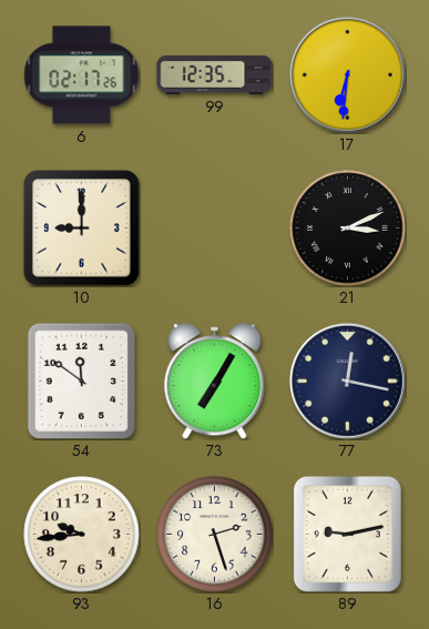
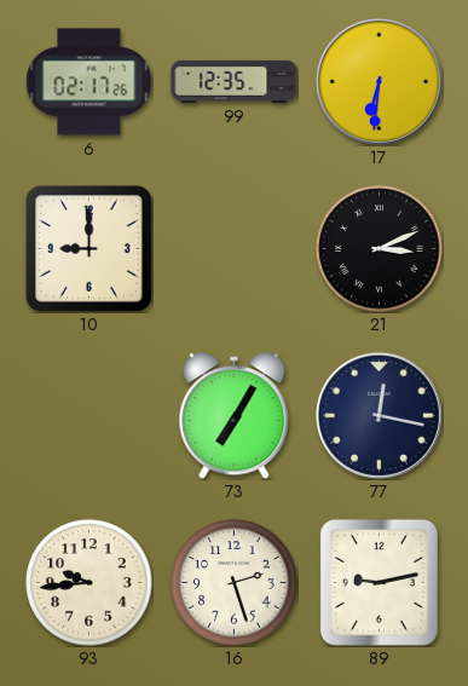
54: 11:51 -> none
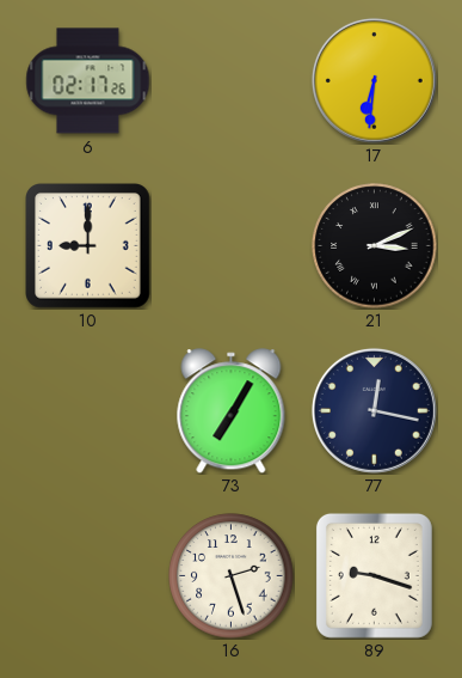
99: 12:35 -> none
93: 9:44 -> none
89: 9:13 -> 9:18
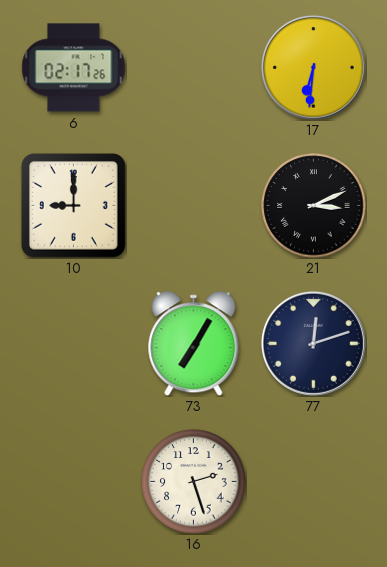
77: 12:17 -> 12:12
89: 9:18 -> none
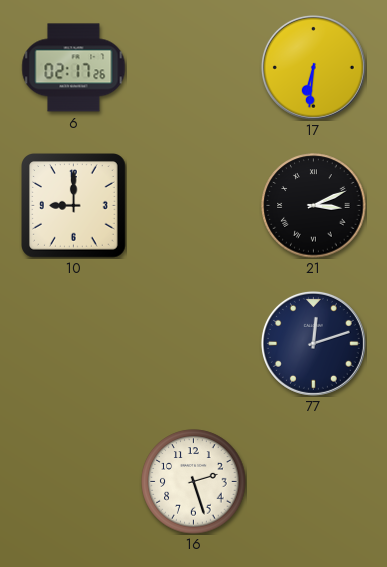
73: 7:05 -> none
